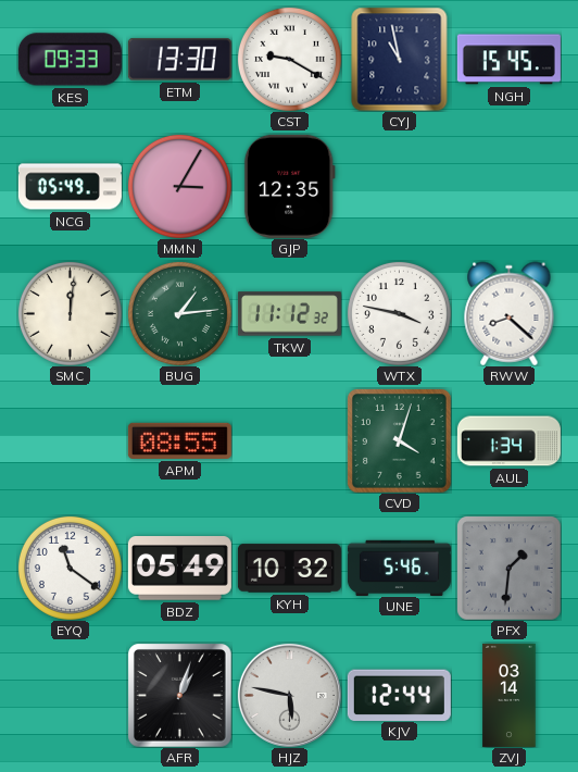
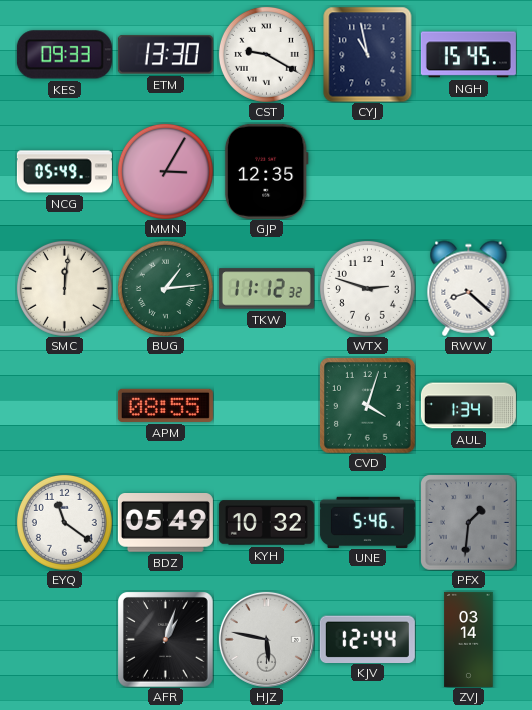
WTX: 3:47 -> 2:48
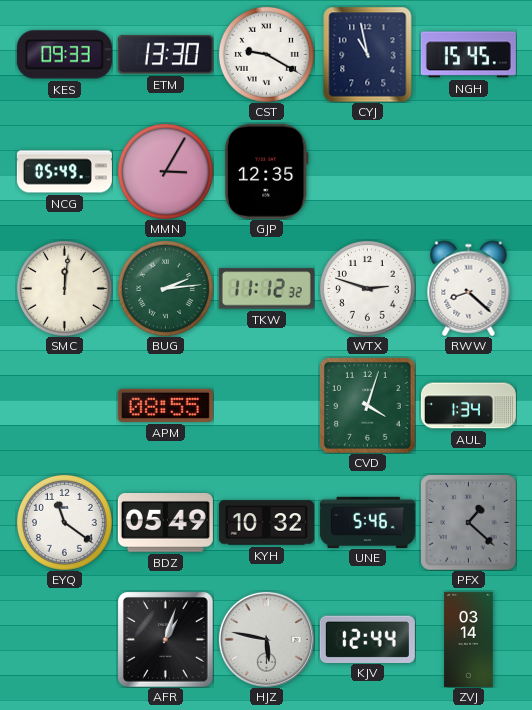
BUG: 1:14 -> 2:14
PFX: 1:31 -> 1:22
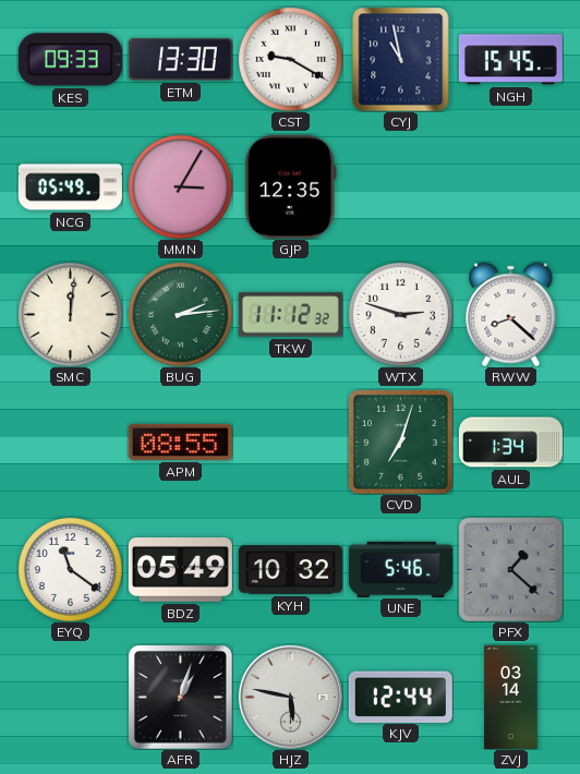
CVD: 4:03 -> 7:03
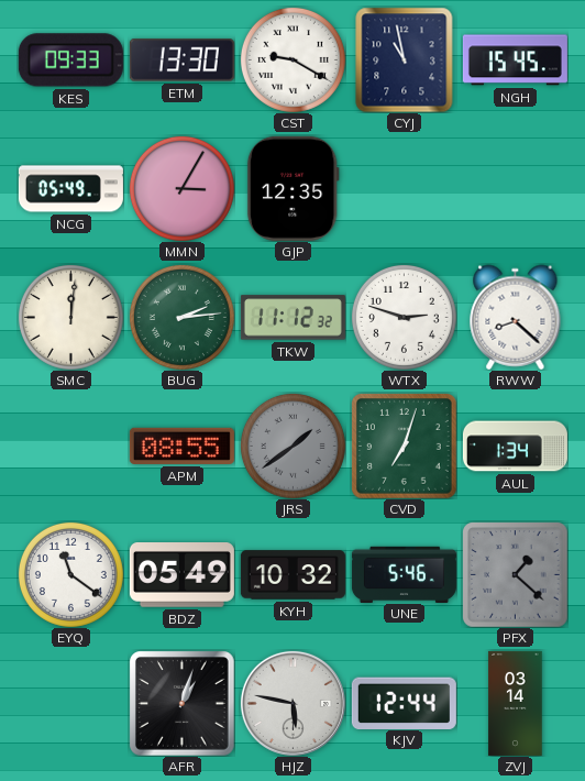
JRS: none -> 1:39
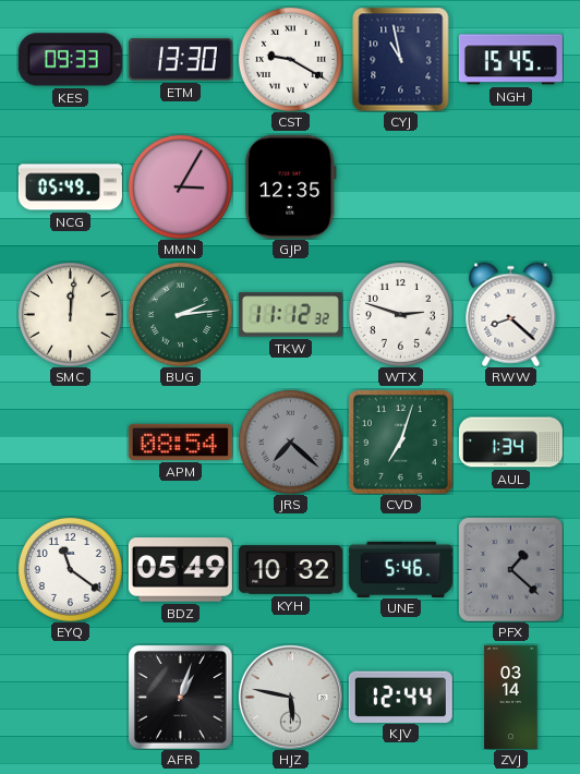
APM: 08:55 -> 08:54
JRS: 1:39 -> 7:22
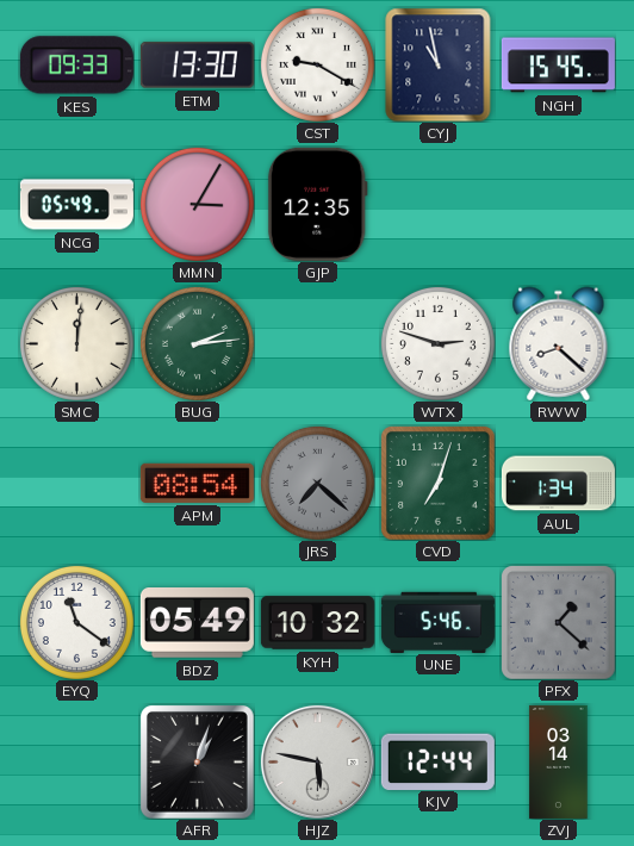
TKW: 11:12 -> none
